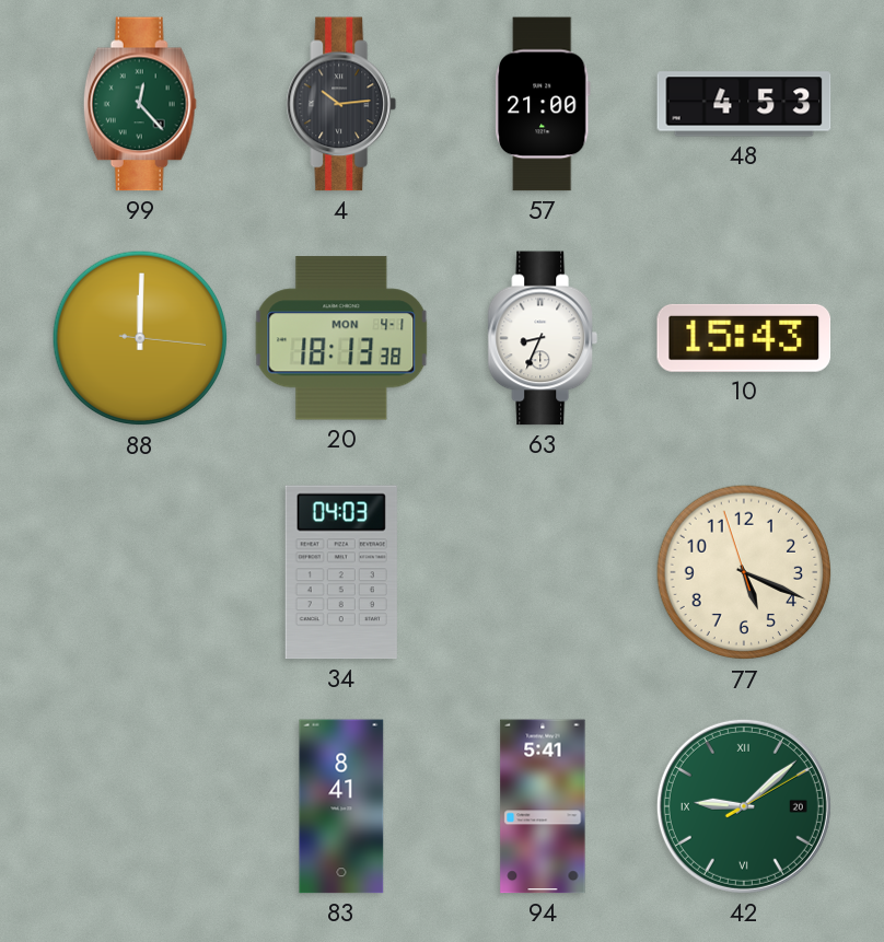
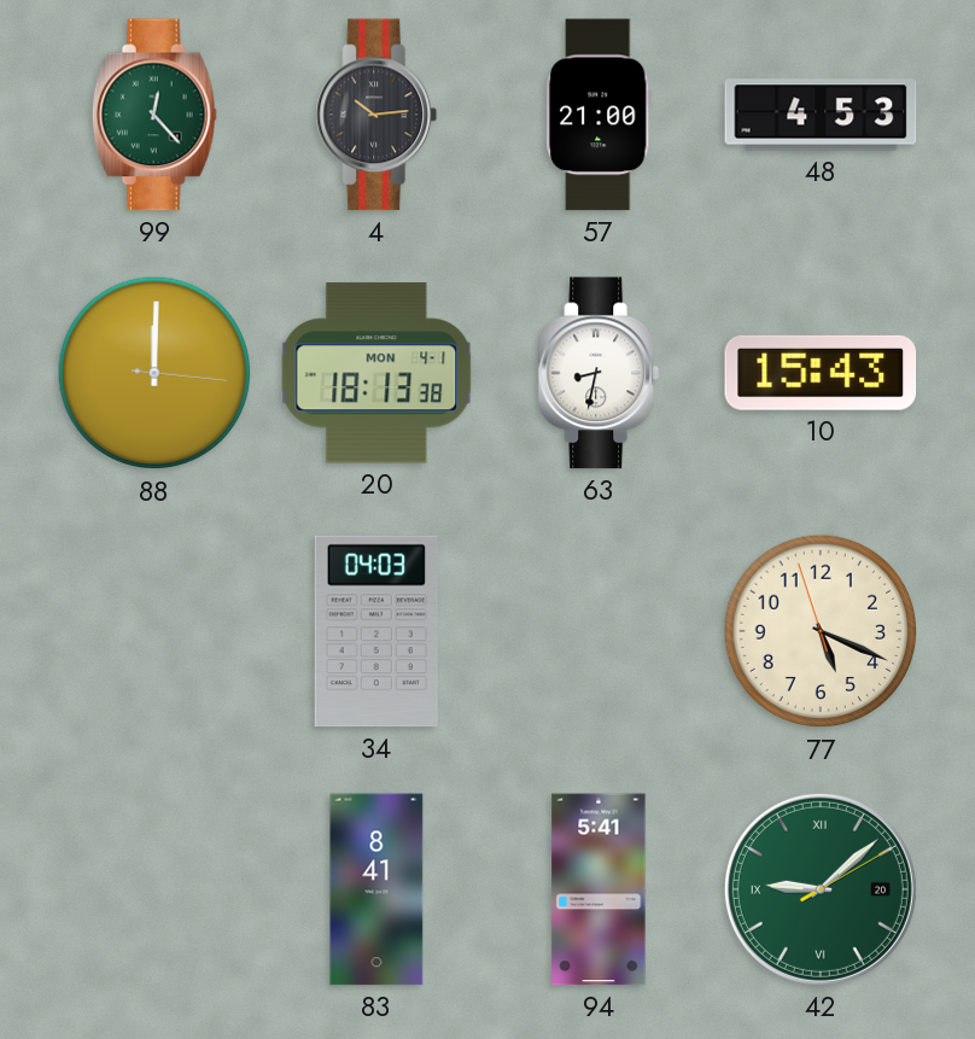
63: 8:34 -> 8:32
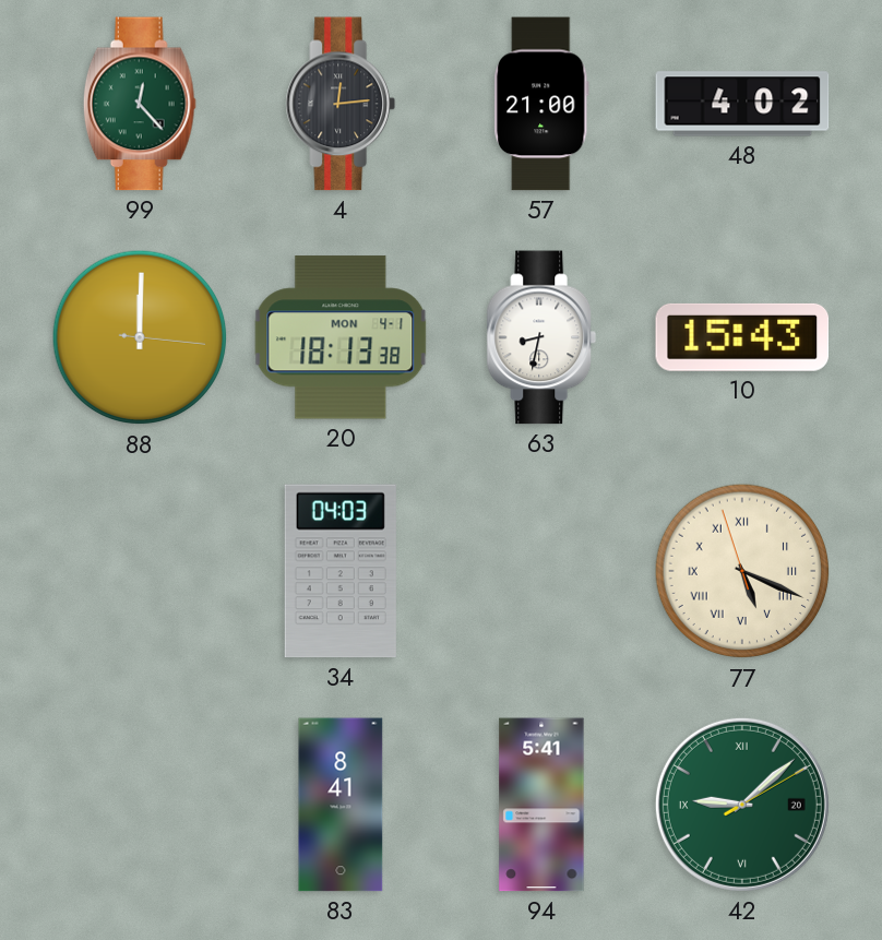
4: 10:14 -> 12:14
48: 4:53 -> 4:02
77 numerals: Arabic -> Roman
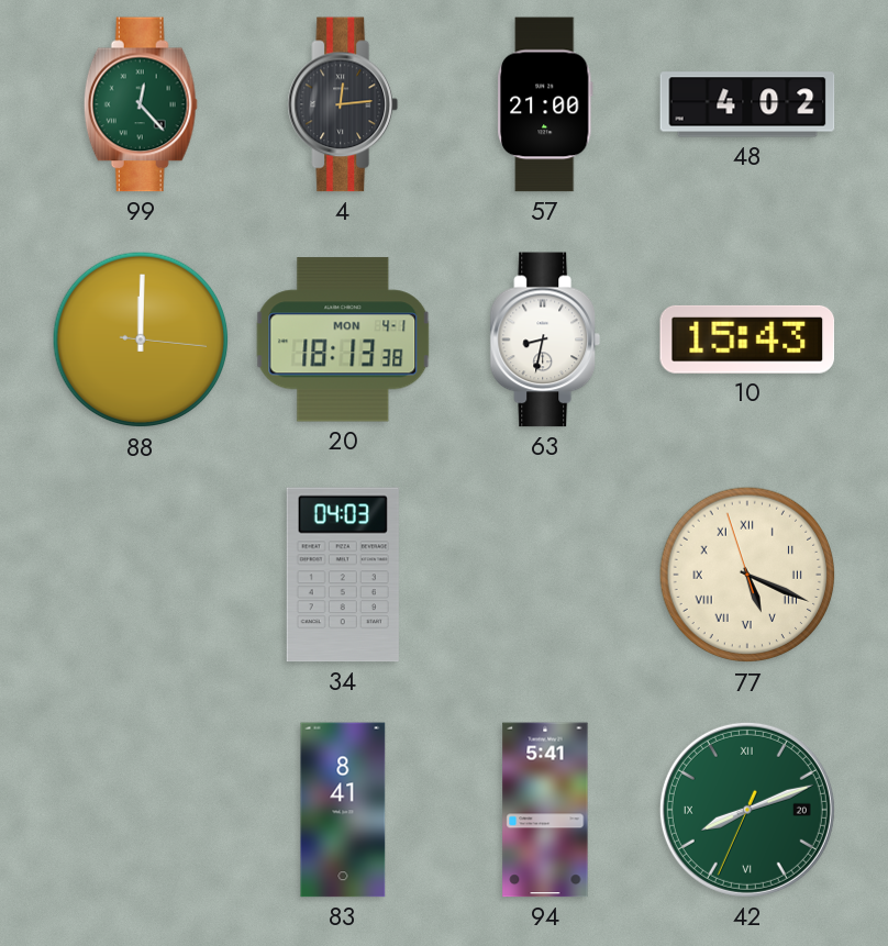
42: 9:08 -> 8:11
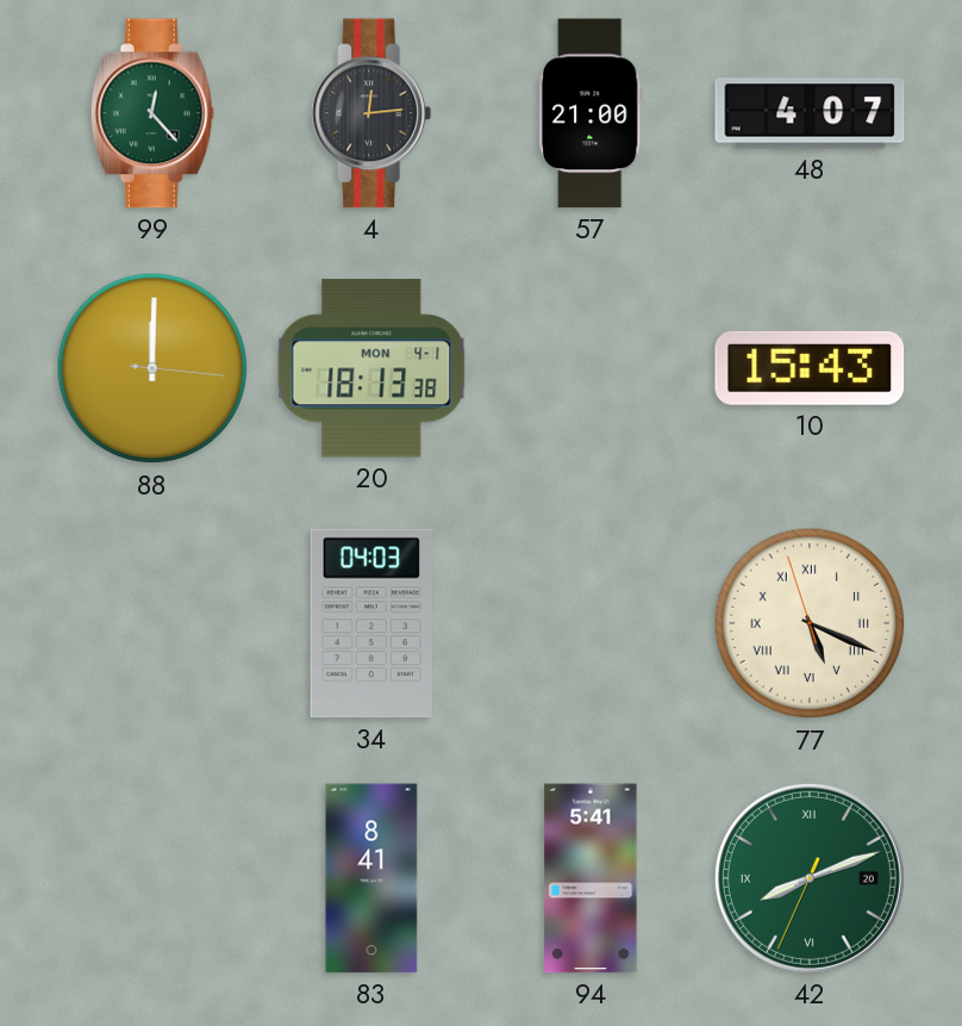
48: 4:02 -> 4:07
63: 8:32 -> none
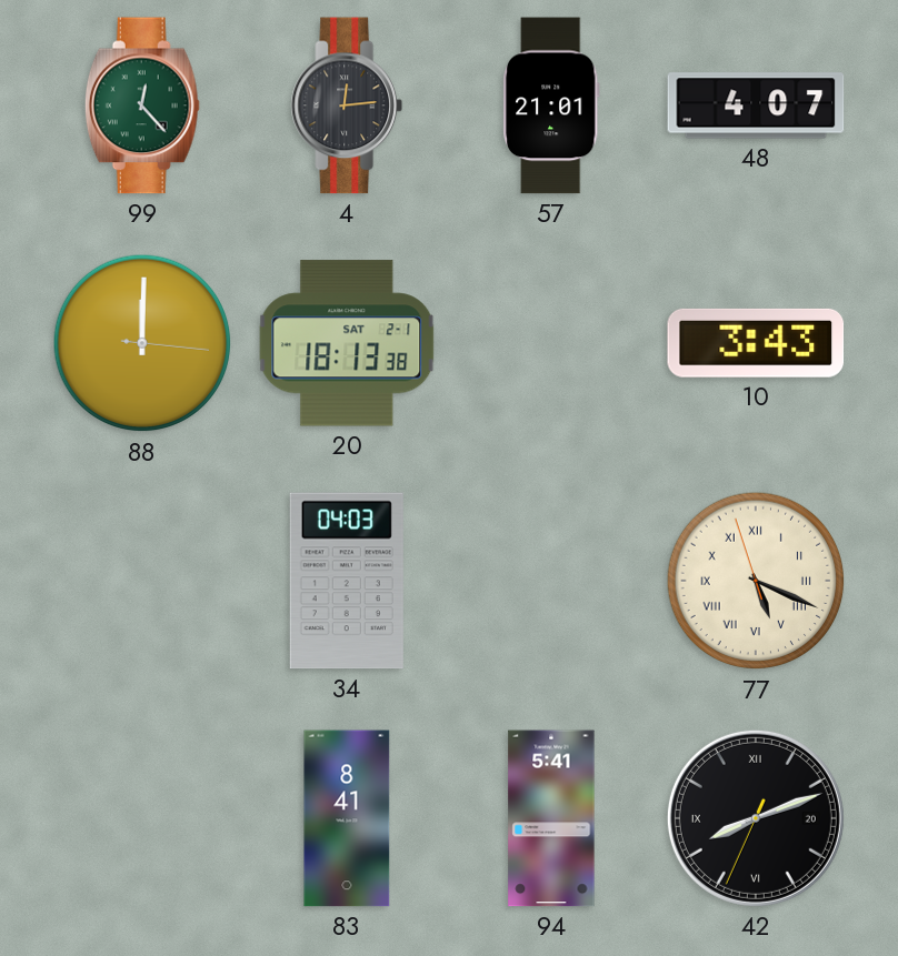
57: 21:00 -> 21:01
20 date: MON 4-1 -> SAT 2-1
10: 15:43 -> 3:43
42 dial: green -> black
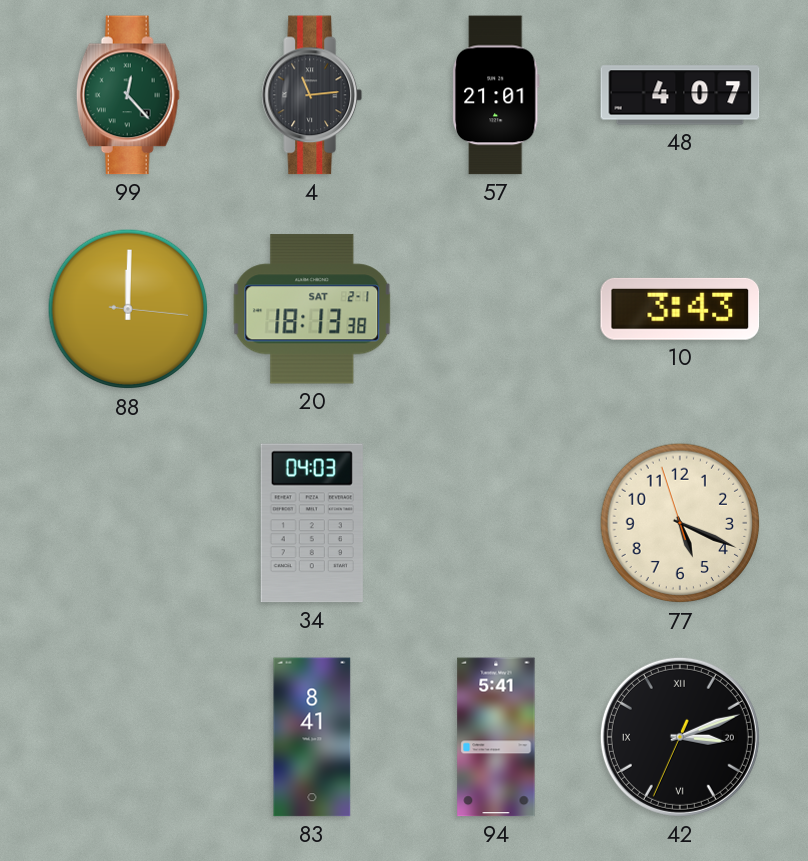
4: 12:14 -> 11:14
77 numerals: Roman -> Arabic
42: 8:11 -> 3:11
